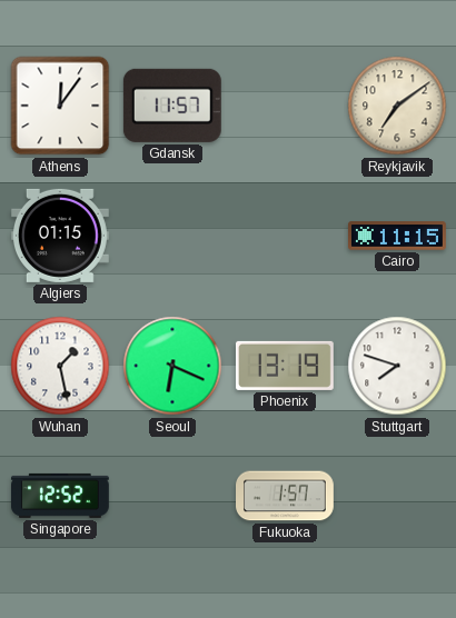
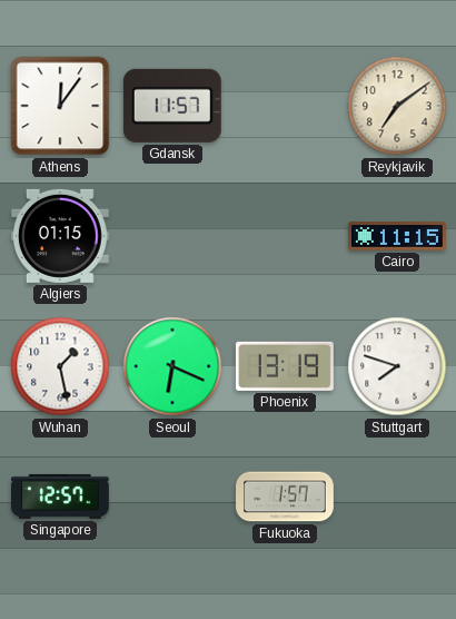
Singapore: 12:52 -> 12:57
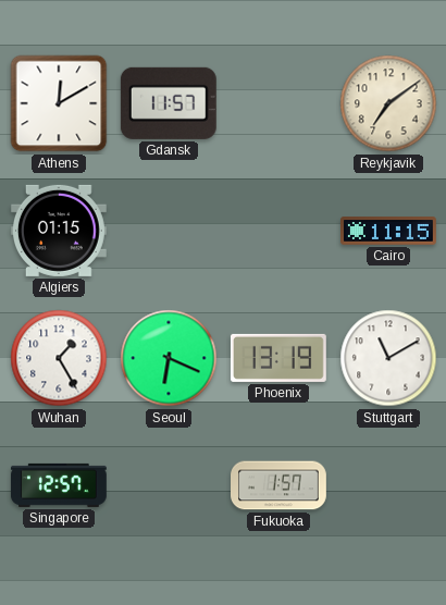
Athens: 12:06 -> 12:10
Wuhan: 1:28 -> 1:25
Stuttgart: 7:48 -> 11:10
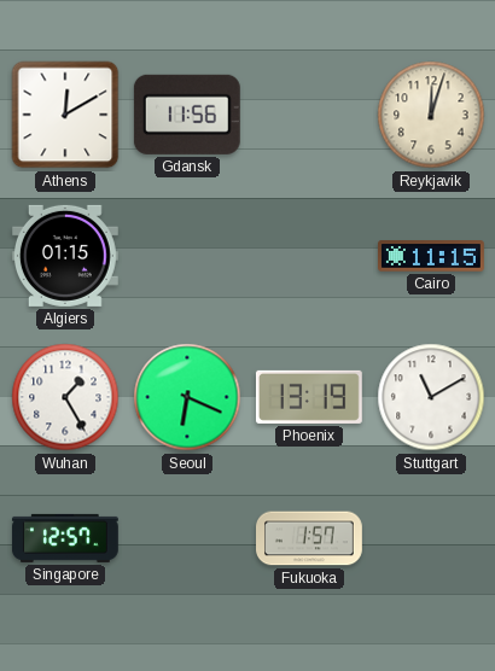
Gdansk: 11:57 -> 11:56
Reykjavik: 7:09 -> 12:03
